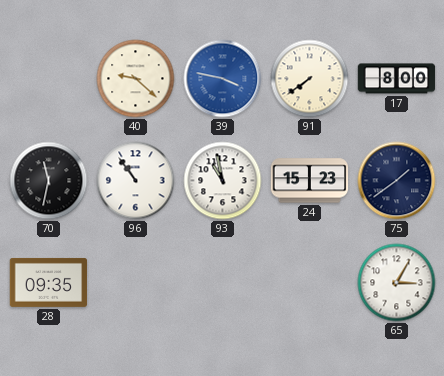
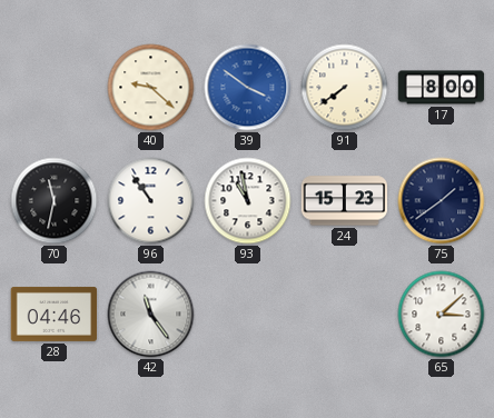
39: 3:47 -> 3:51
28: 09:35 -> 04:46
42: none -> 11:24
65: 3:05 -> 3:08
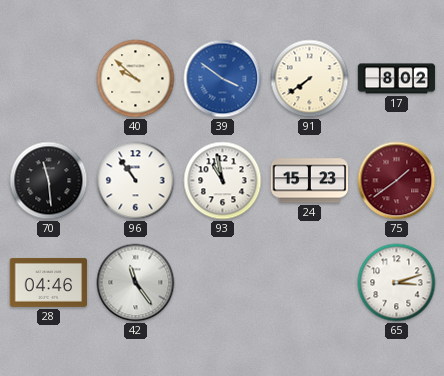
40: 9:22 -> 9:52
17: 8:00 -> 8:02
70: 11:32 -> 11:29
75 dial: navy -> burgundy
65: 3:08 -> 3:12
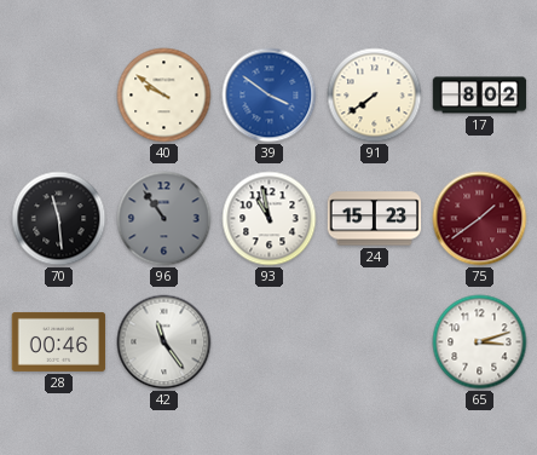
40: 9:52 -> 9:51
96 dial: white -> grey
28: 04:46 -> 00:46
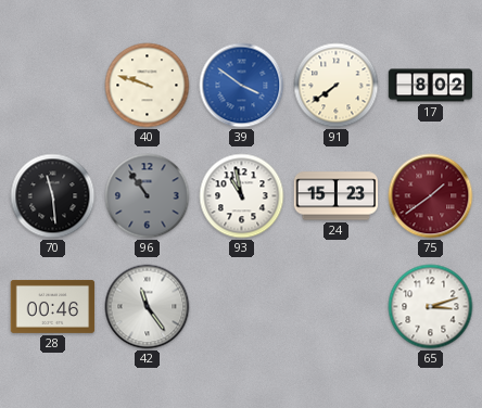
40: 9:51 -> 9:48
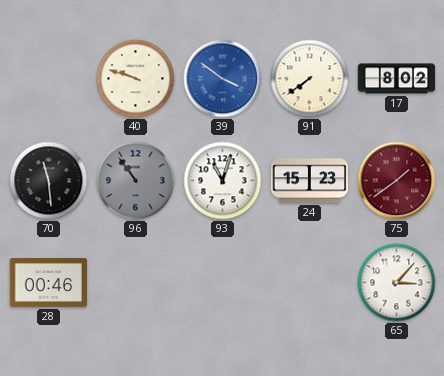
93: 10:58 -> 11:03
42: 11:24 -> none
65: 3:12 -> 3:07
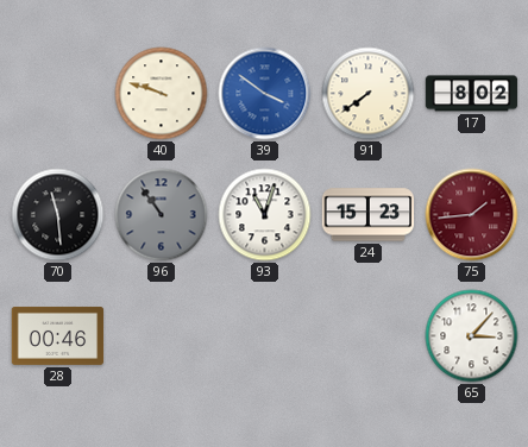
75: 1:39 -> 1:44
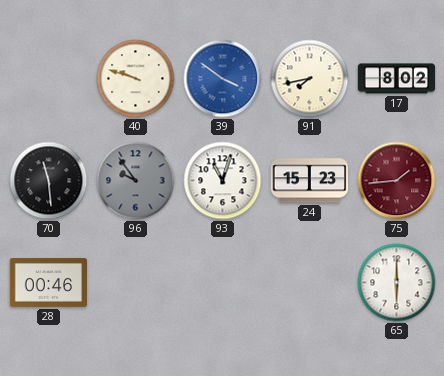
91: 7:39 -> 7:43
96: 10:54 -> 9:54
65: 3:07 -> 6:00
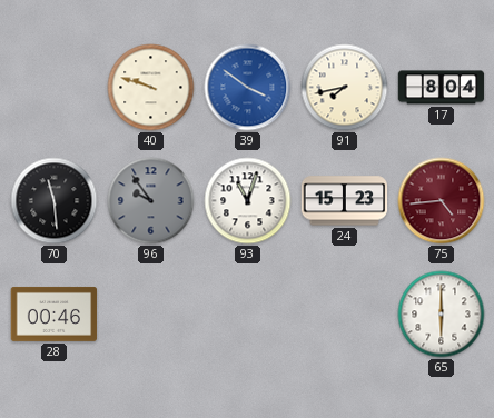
17: 8:02 -> 8:04
75: 1:44 -> 4:44
